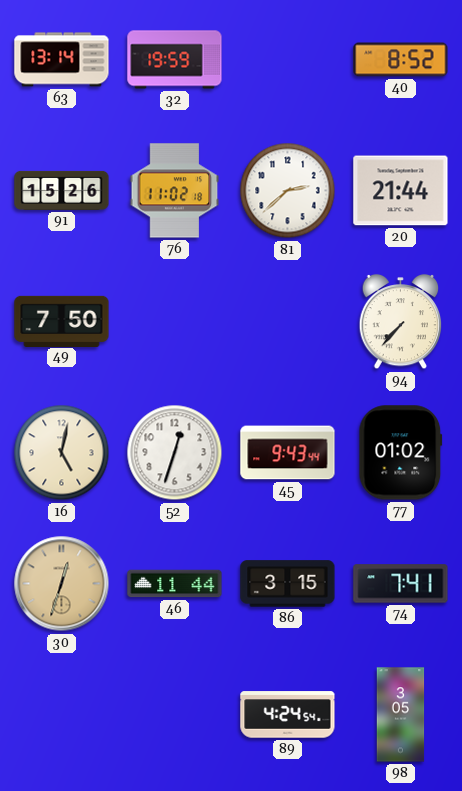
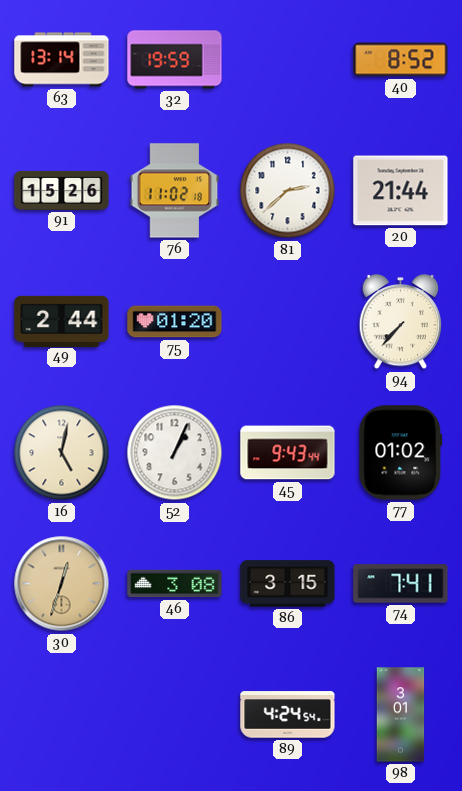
49: 7:50 -> 2:44
75: none -> 01:20
52: 12:33 -> 1:04
46: 11:44 -> 3:08
98: 3:05 -> 3:01
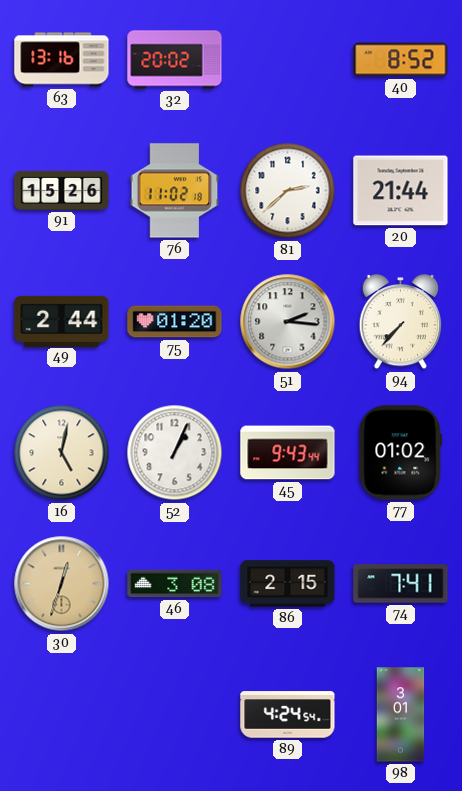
63: 13:14 -> 13:16
32: 19:59 -> 20:02
51: none -> 2:16
86: 3:15 -> 2:15
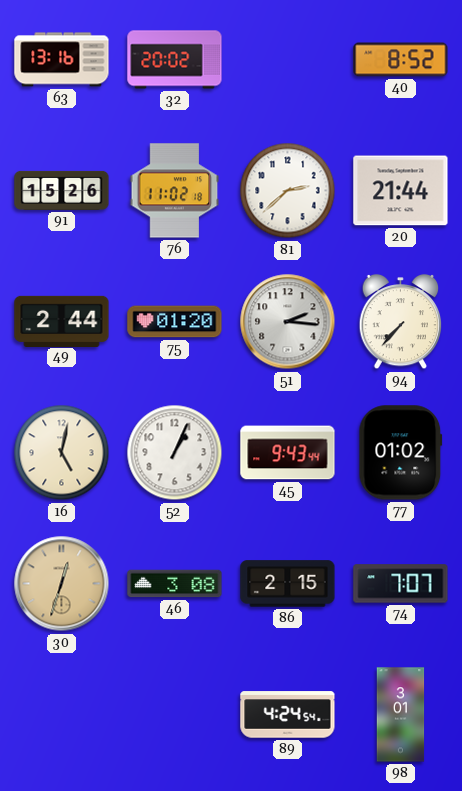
74: 7:41 -> 7:07
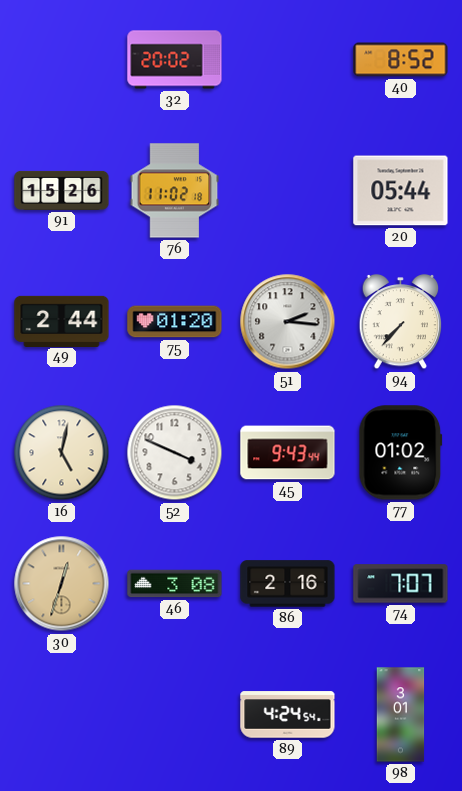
63: 13:16 -> none
81: 2:38 -> none
20: 21:44 -> 05:44
52: 1:04 -> 3:49
86: 2:15 -> 2:16
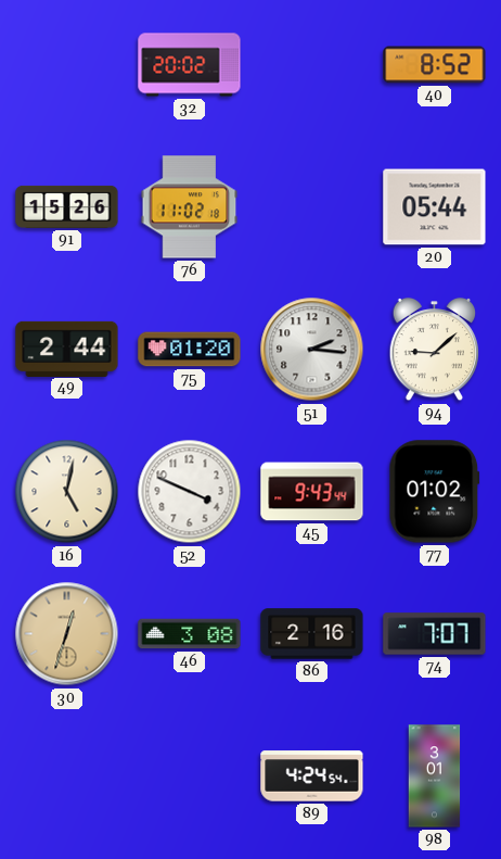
94: 7:37 -> 9:08
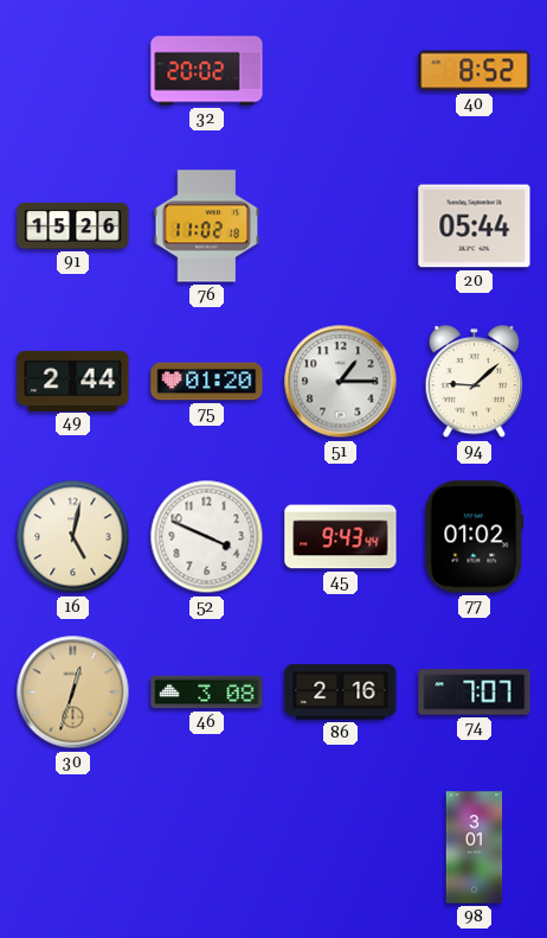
51: 2:16 -> 1:15
89: 4:24 -> none
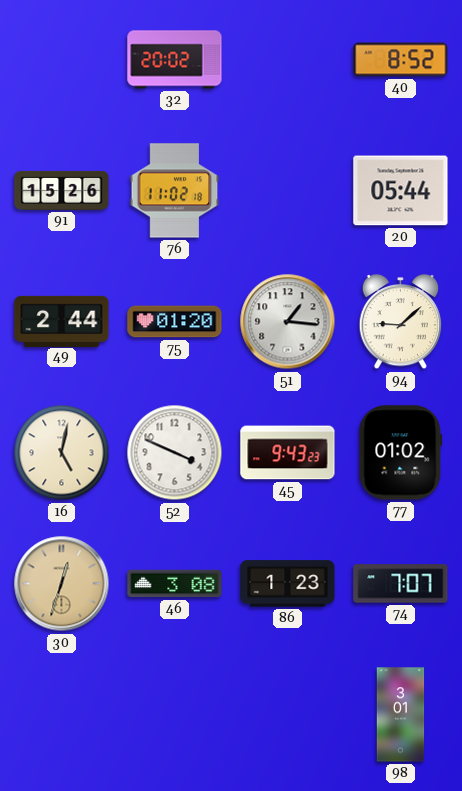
51: 1:15 -> 1:16
45: 9:43:44 -> 9:43:23
86: 2:16 -> 1:23
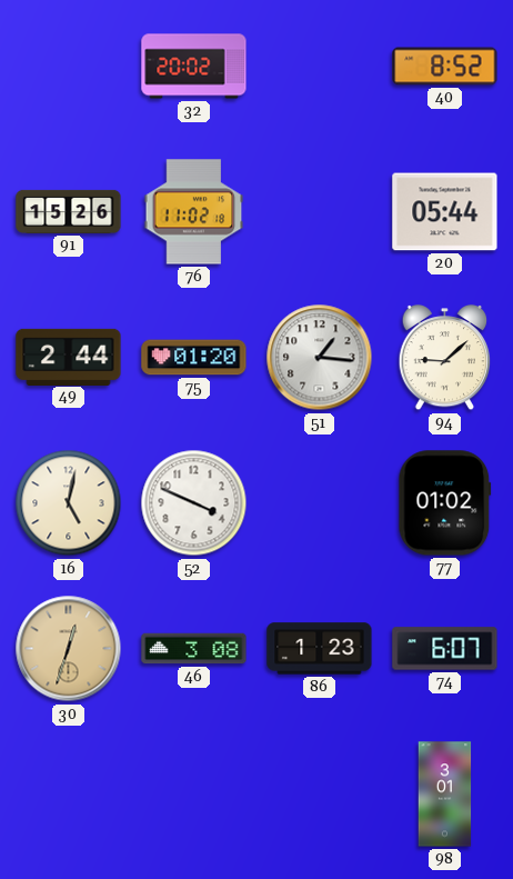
45: 9:43 -> none
74: 7:07 -> 6:07
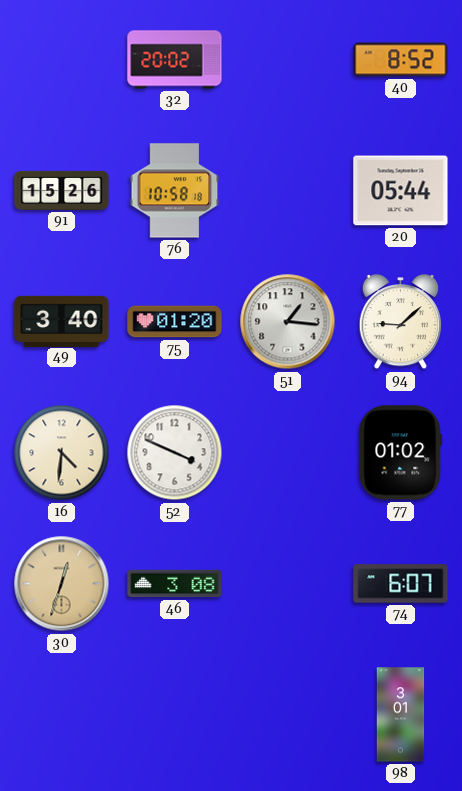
76: 11:02 -> 10:58
49: 2:44 -> 3:40
16: 5:02 -> 4:31
86: 1:23 -> none
